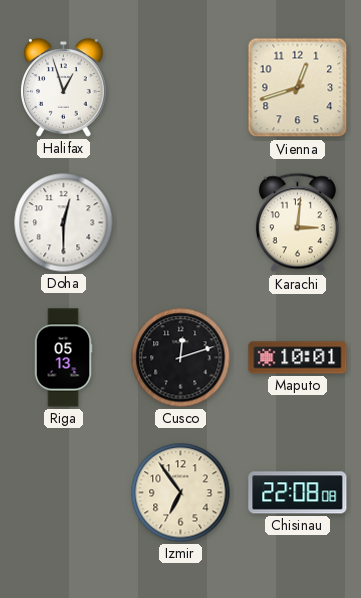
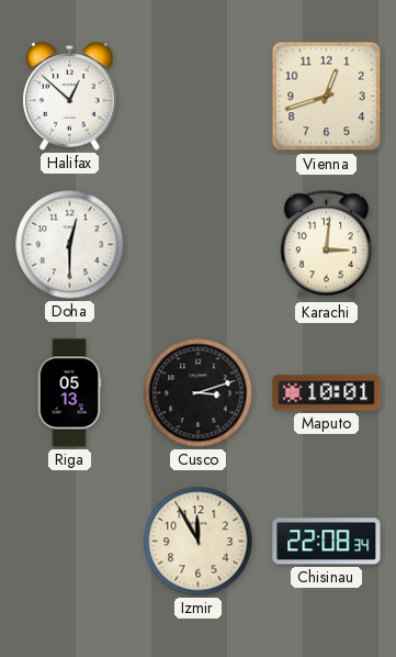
Halifax: 12:57 -> 12:52
Cusco: 12:12 -> 3:12
Izmir: 6:54 -> 11:55
Chisinau: 22:08:08 -> 22:08:34
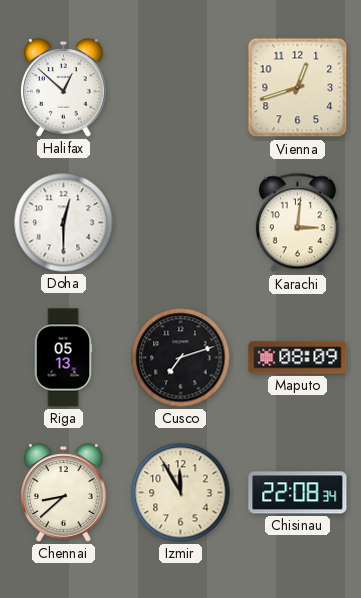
Cusco: 3:12 -> 7:12
Maputo: 10:01 -> 08:09
Chennai: none -> 8:38
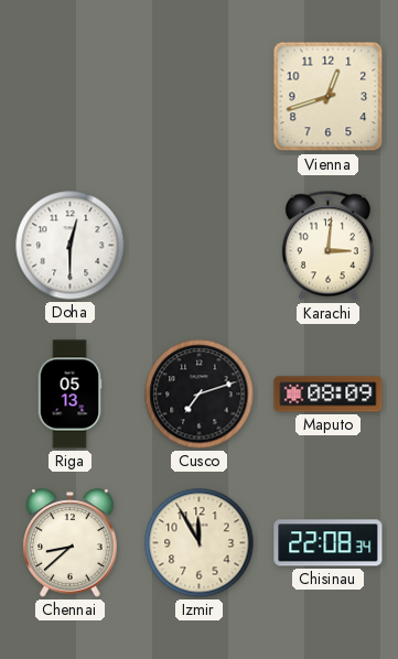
Halifax: 12:52 -> none
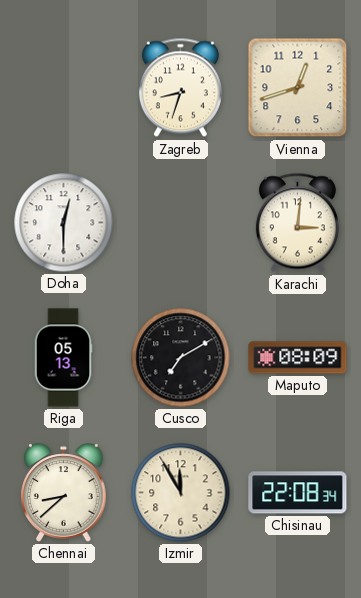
Zagreb: none -> 8:33
Cusco: 7:12 -> 7:10
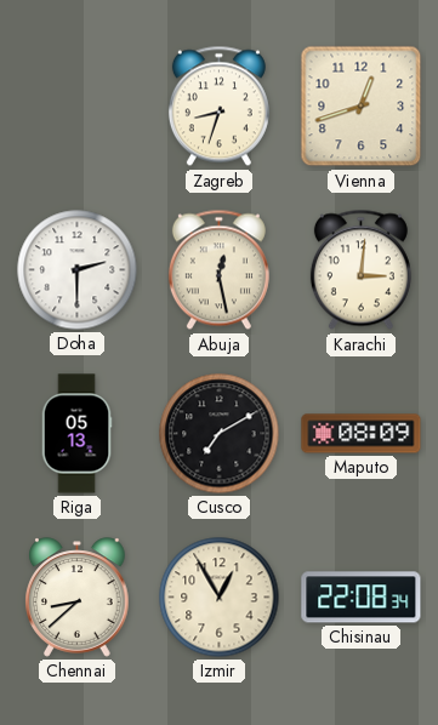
Doha: 12:30 -> 2:30
Abuja: none -> 12:28
Izmir: 11:55 -> 12:55
